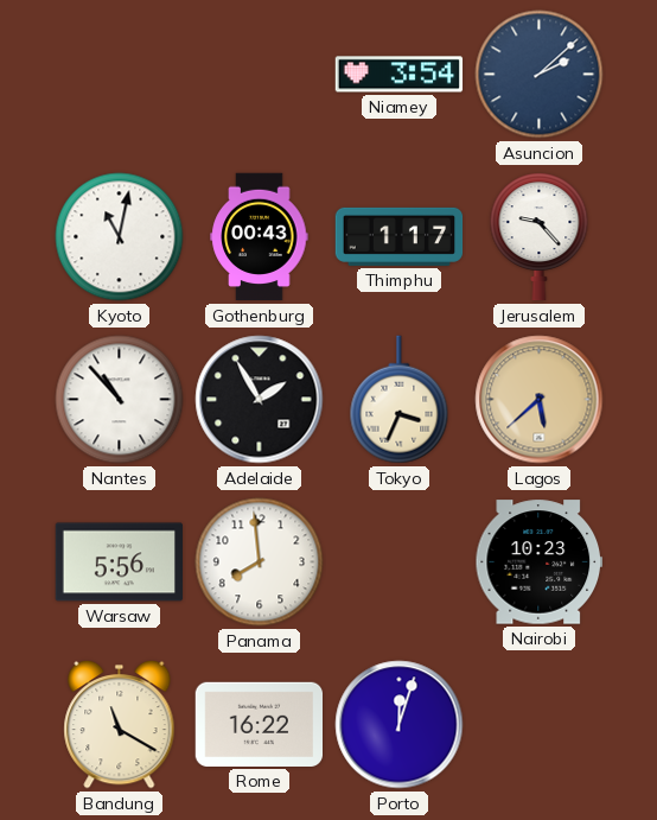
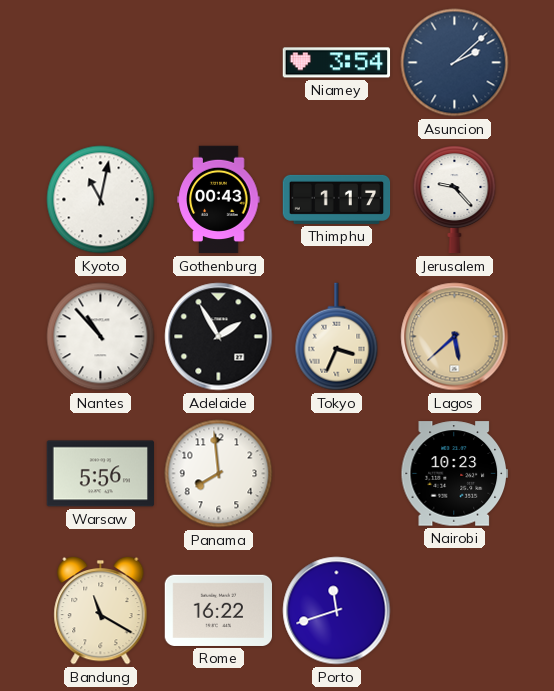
Porto: 12:03 -> 11:42
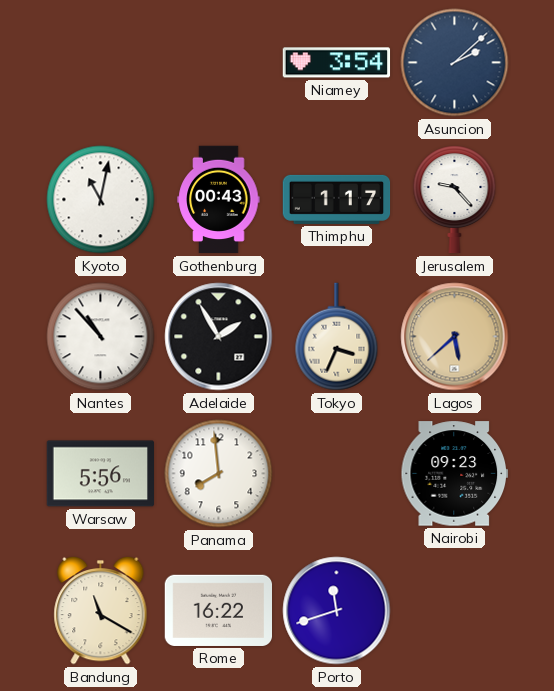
Nairobi: 10:23 -> 09:23
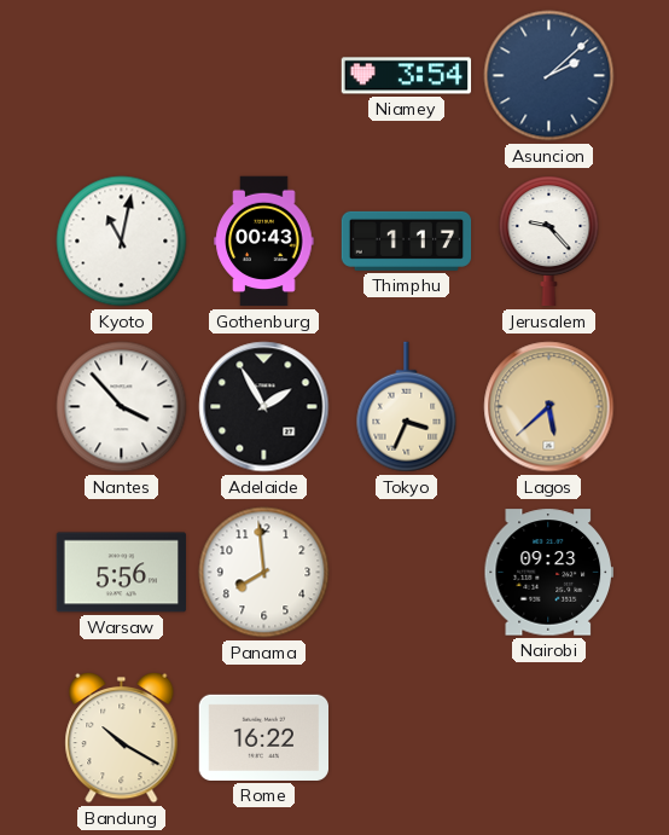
Nantes: 10:53 -> 3:53
Bandung: 11:20 -> 10:20
Porto: 11:42 -> none
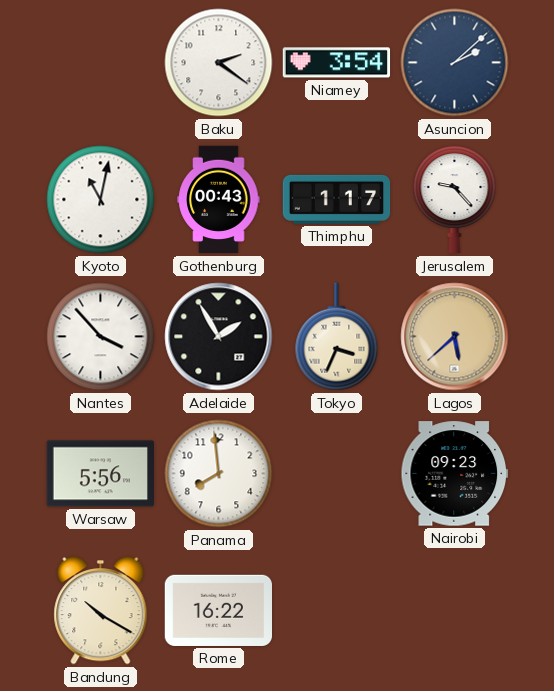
Baku: none -> 2:21
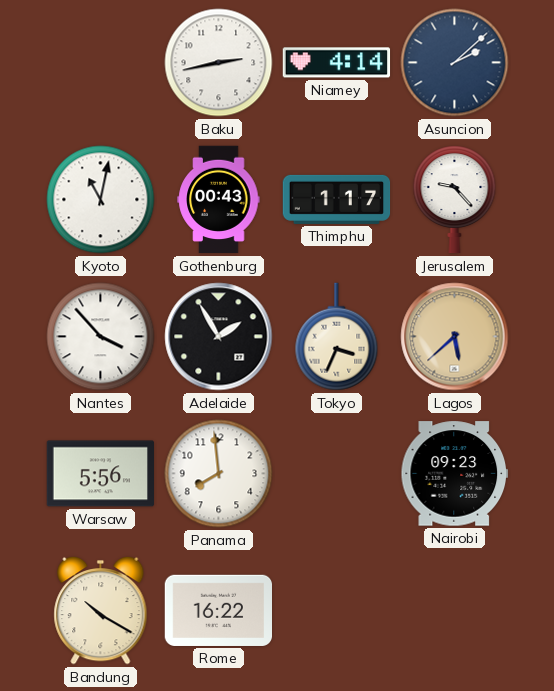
Baku: 2:21 -> 2:43
Niamey: 3:54 -> 4:14
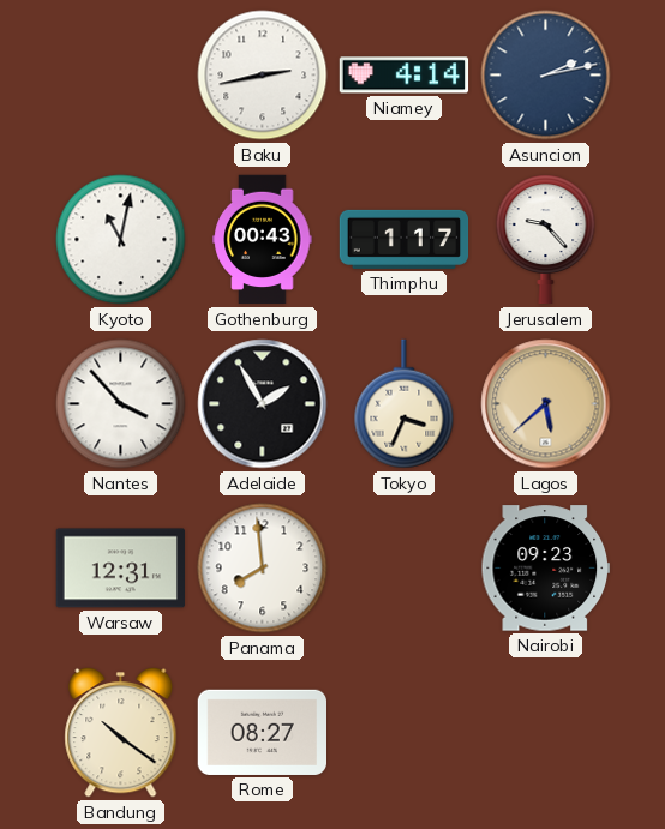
Asuncion: 2:08 -> 2:13
Warsaw: 5:56 -> 12:31
Bandung: 10:20 -> 10:21
Rome: 16:22 -> 08:27
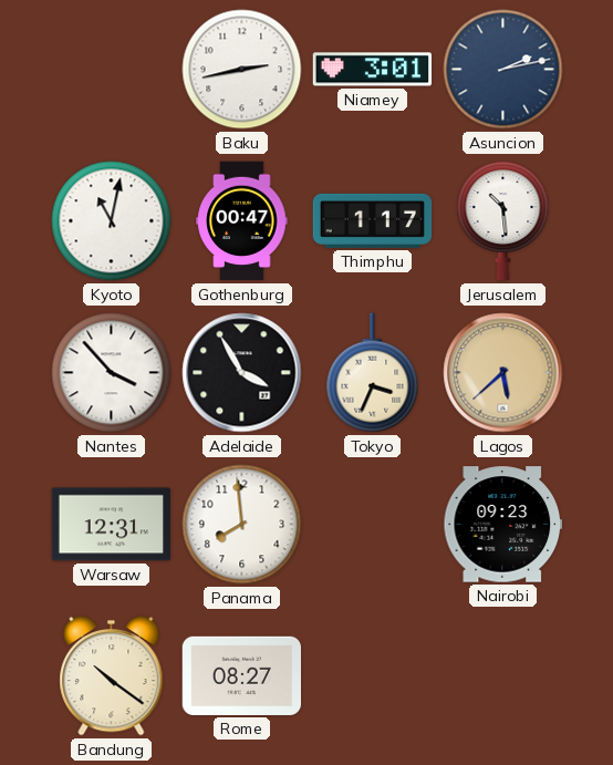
Niamey: 4:14 -> 3:01
Gothenburg: 00:43 -> 00:47
Jerusalem: 9:23 -> 10:29
Adelaide: 1:55 -> 3:55
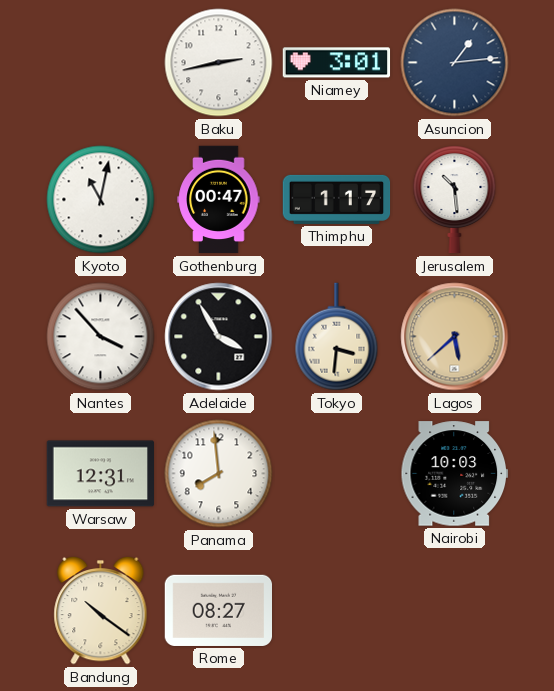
Asuncion: 2:13 -> 1:14
Tokyo: 3:34 -> 3:31
Nairobi: 09:23 -> 10:03
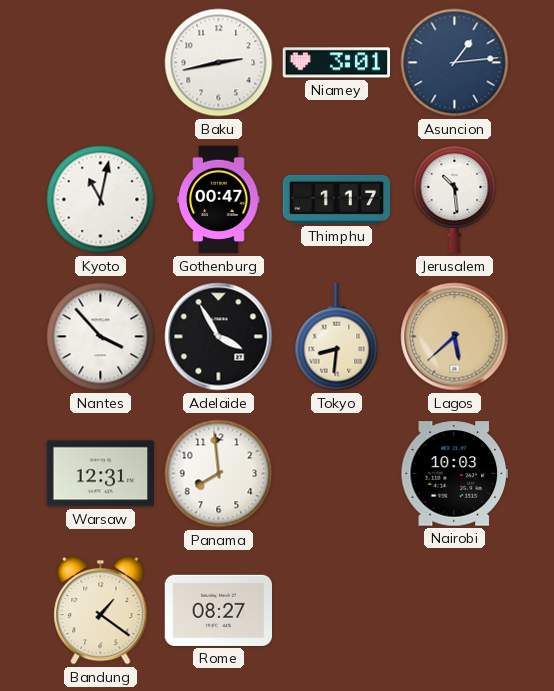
Tokyo: 3:31 -> 8:31
Bandung: 10:21 -> 1:21
